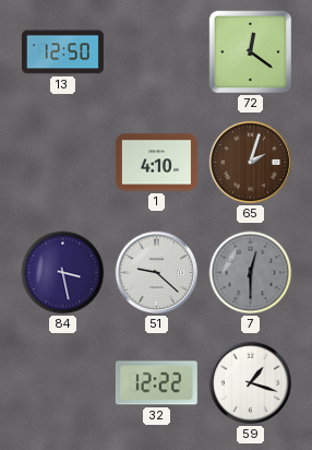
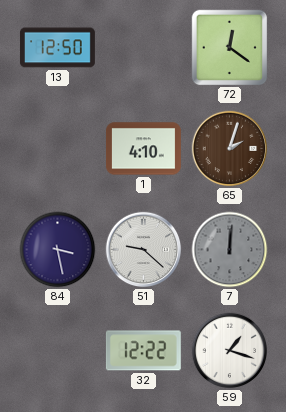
7: 12:30 -> 12:01
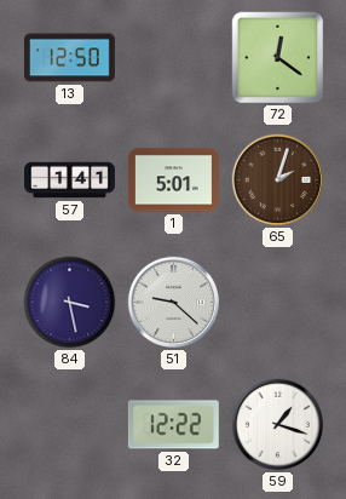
57: none -> 1:41
1: 4:10 -> 5:01
7: 12:01 -> none
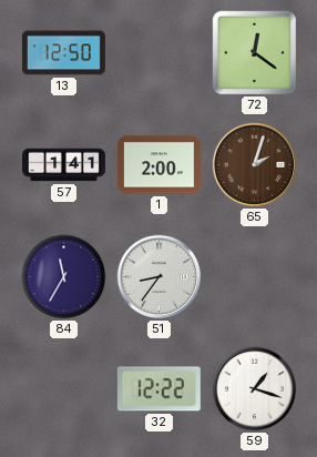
1: 5:01 -> 2:00
84: 3:28 -> 11:35
51: 9:22 -> 8:36
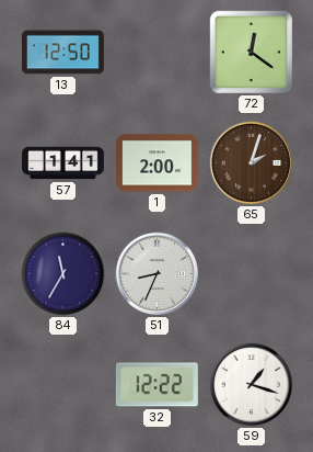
51: 8:36 -> 8:34
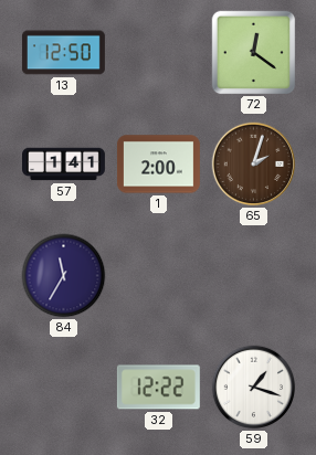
51: 8:34 -> none
